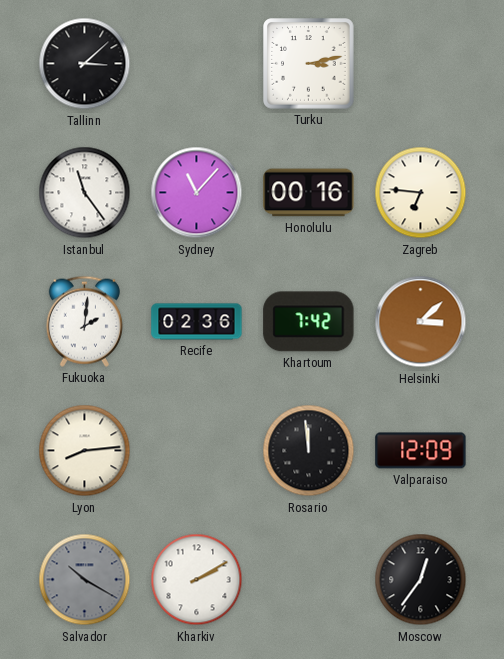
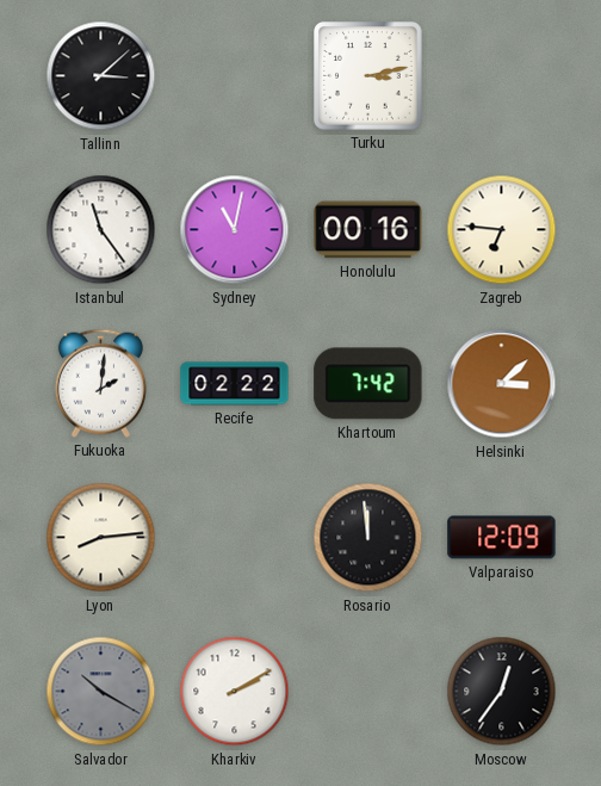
Sydney: 11:07 -> 11:02
Recife: 02:36 -> 02:22
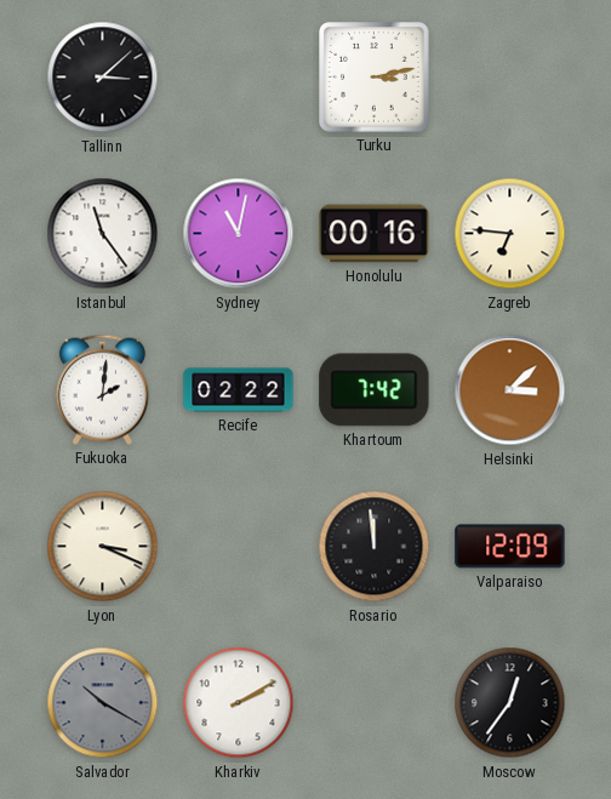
Lyon: 8:14 -> 3:19
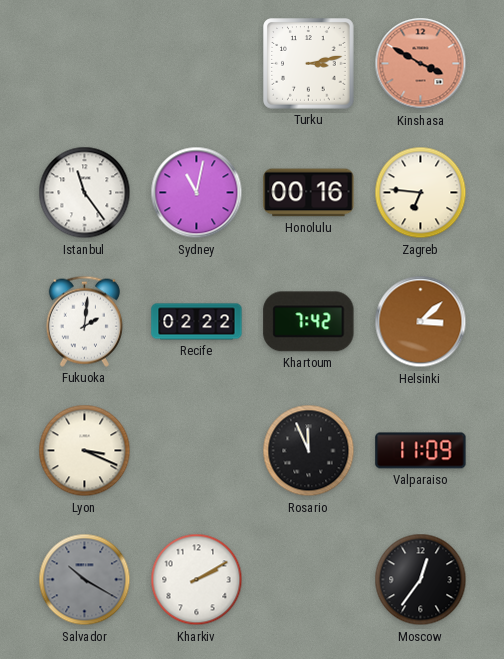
Tallinn: 3:08 -> none
Kinshasa: none -> 3:50
Rosario: 11:59 -> 11:56
Valparaiso: 12:09 -> 11:09
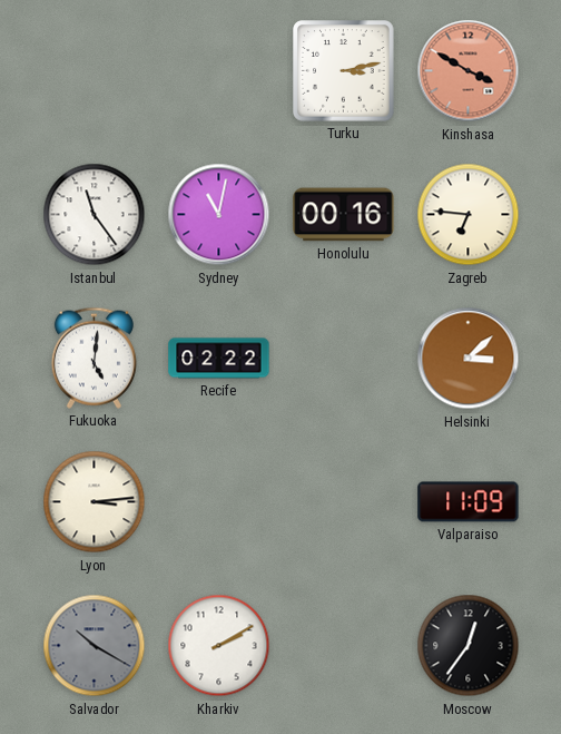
Fukuoka: 2:01 -> 5:01
Khartoum: 7:42 -> none
Lyon: 3:19 -> 3:14
Rosario: 11:56 -> none
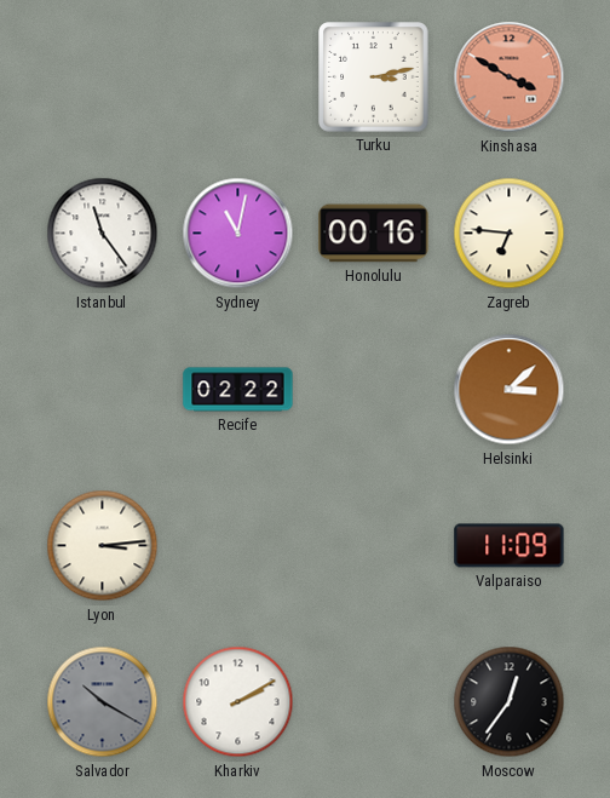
Fukuoka: 5:01 -> none
